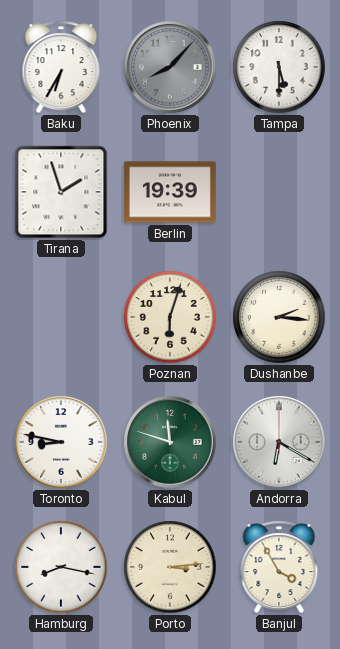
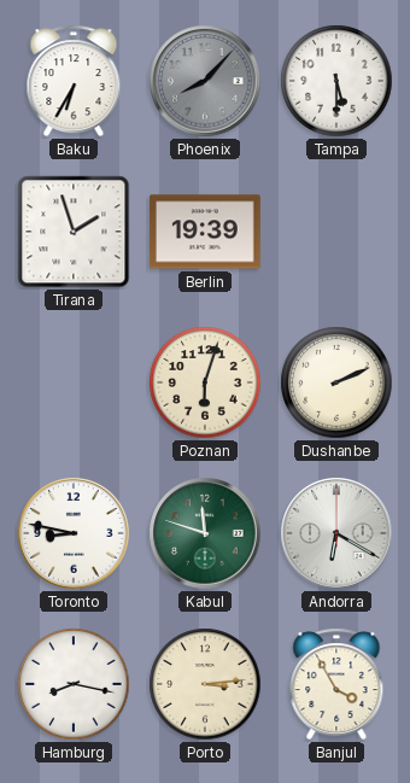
Dushanbe: 2:16 -> 2:11
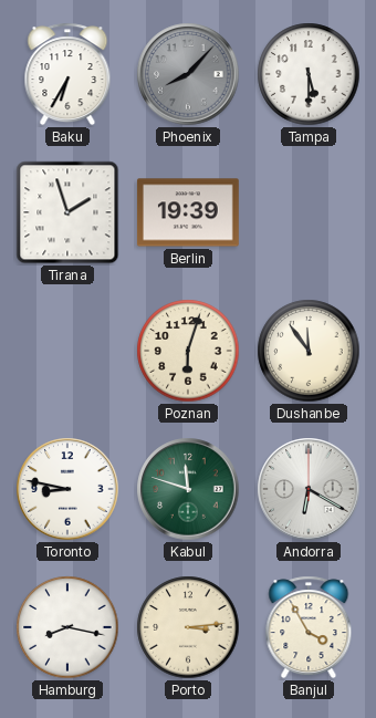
Dushanbe: 2:11 -> 11:54
